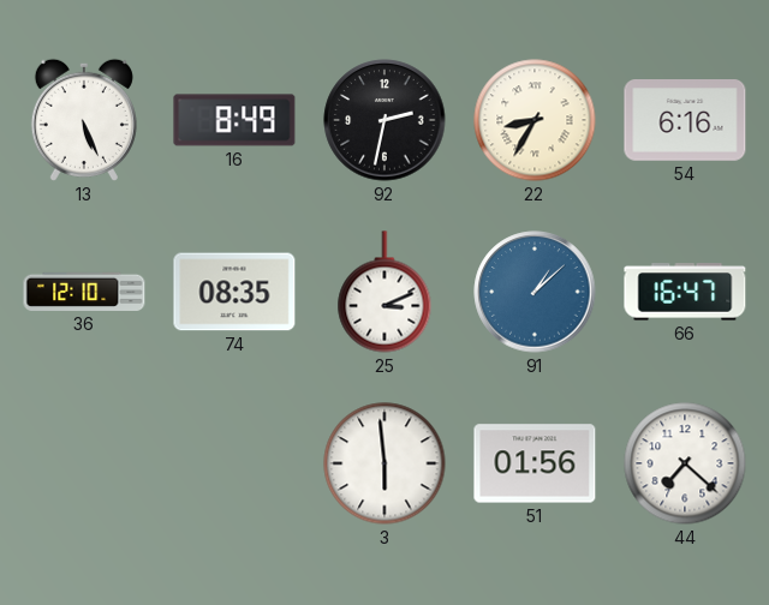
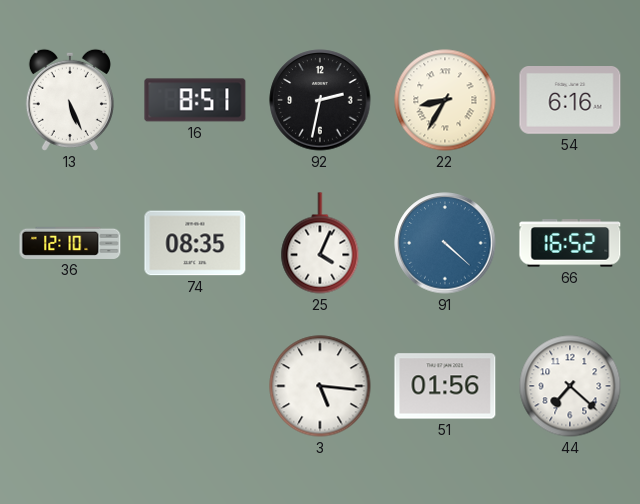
16: 8:49 -> 8:51
25: 3:11 -> 4:04
91: 1:08 -> 4:22
66: 16:47 -> 16:52
3: 5:59 -> 5:16
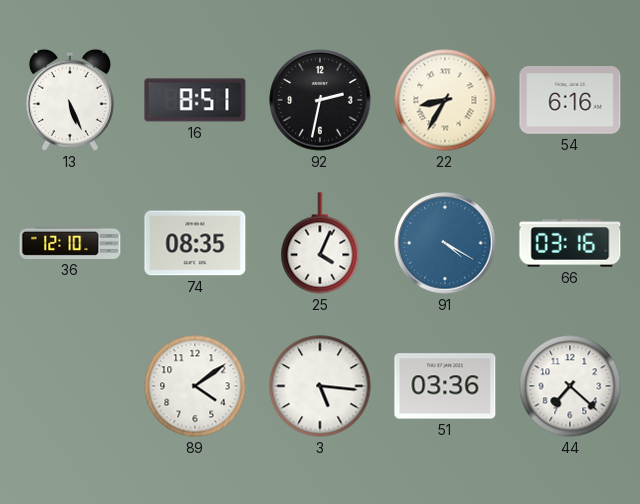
91: 4:22 -> 4:20
66: 16:52 -> 03:16
89: none -> 4:09
51: 01:56 -> 03:36
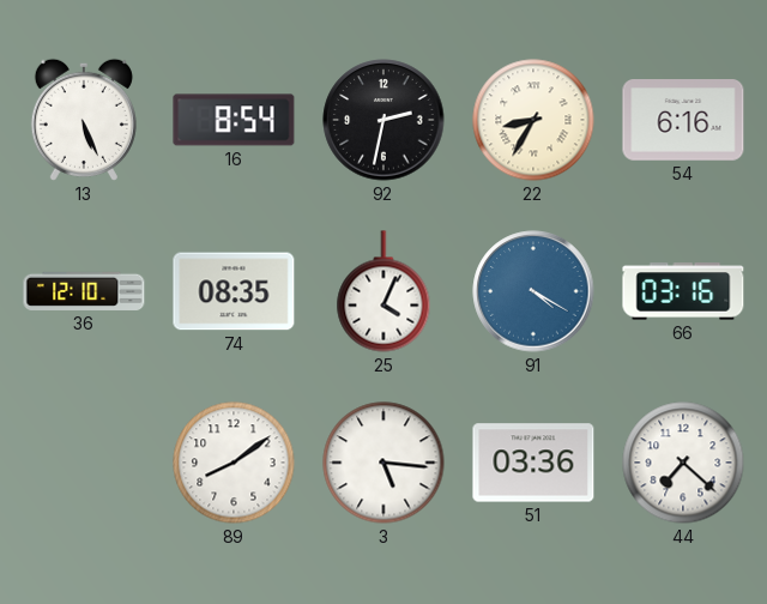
16: 8:51 -> 8:54
89: 4:09 -> 8:09
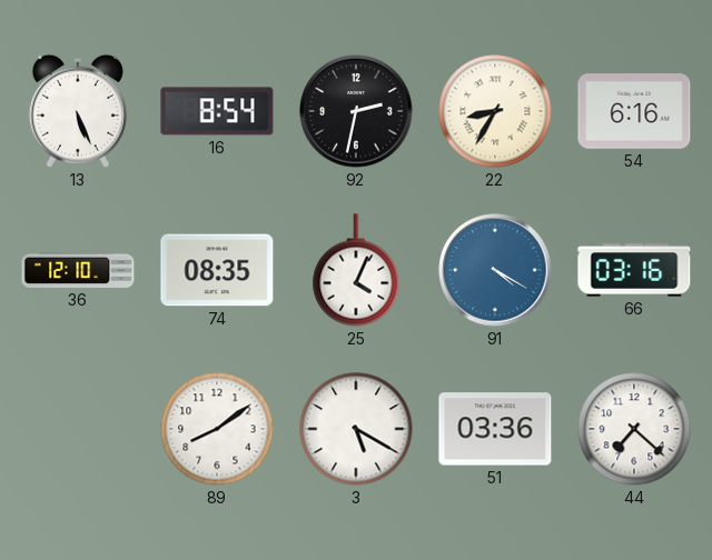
3: 5:16 -> 5:20
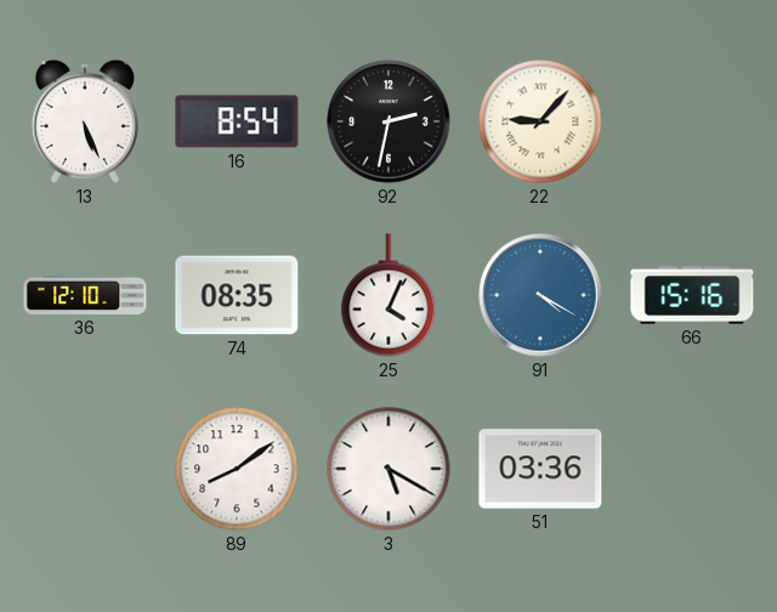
22: 8:35 -> 9:07
54: 6:16 -> none
66: 03:16 -> 15:16
44: 7:22 -> none
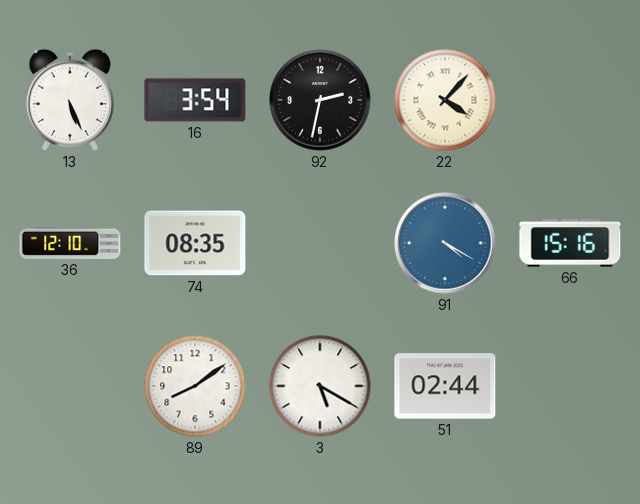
16: 8:54 -> 3:54
22: 9:07 -> 4:07
25: 4:04 -> none
51: 03:36 -> 02:44
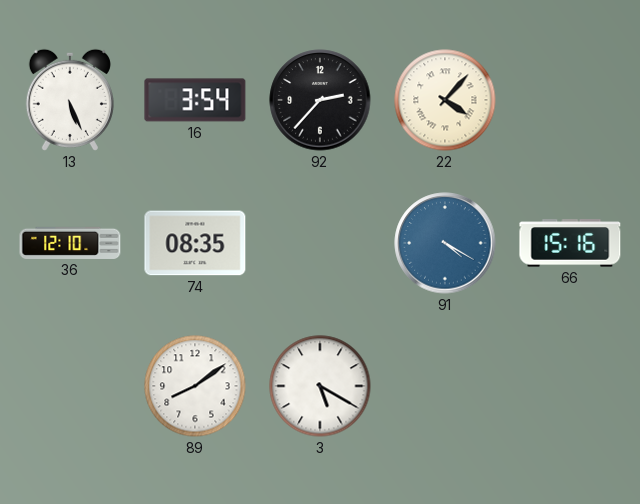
92: 2:32 -> 2:37
51: 02:44 -> none
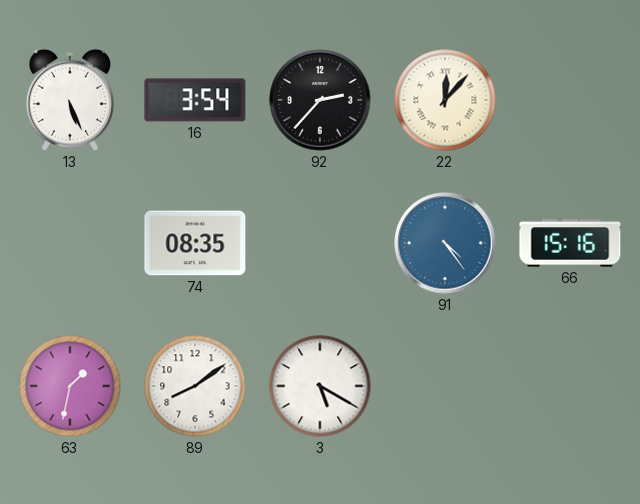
22: 4:07 -> 12:07
36: 12:10 -> none
91: 4:20 -> 4:24
63: none -> 1:32
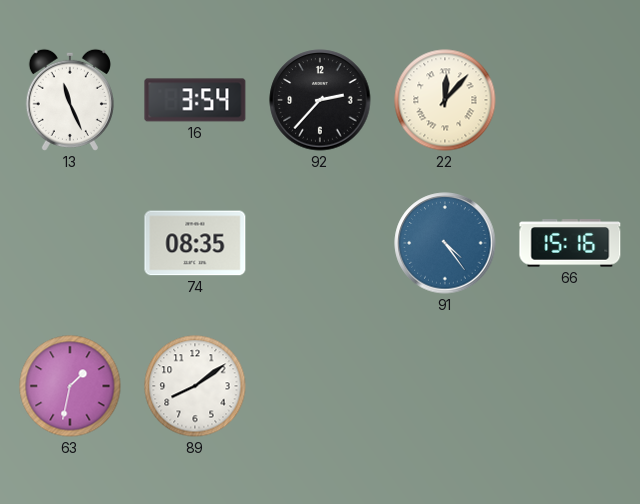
13: 5:26 -> 11:26
3: 5:20 -> none
